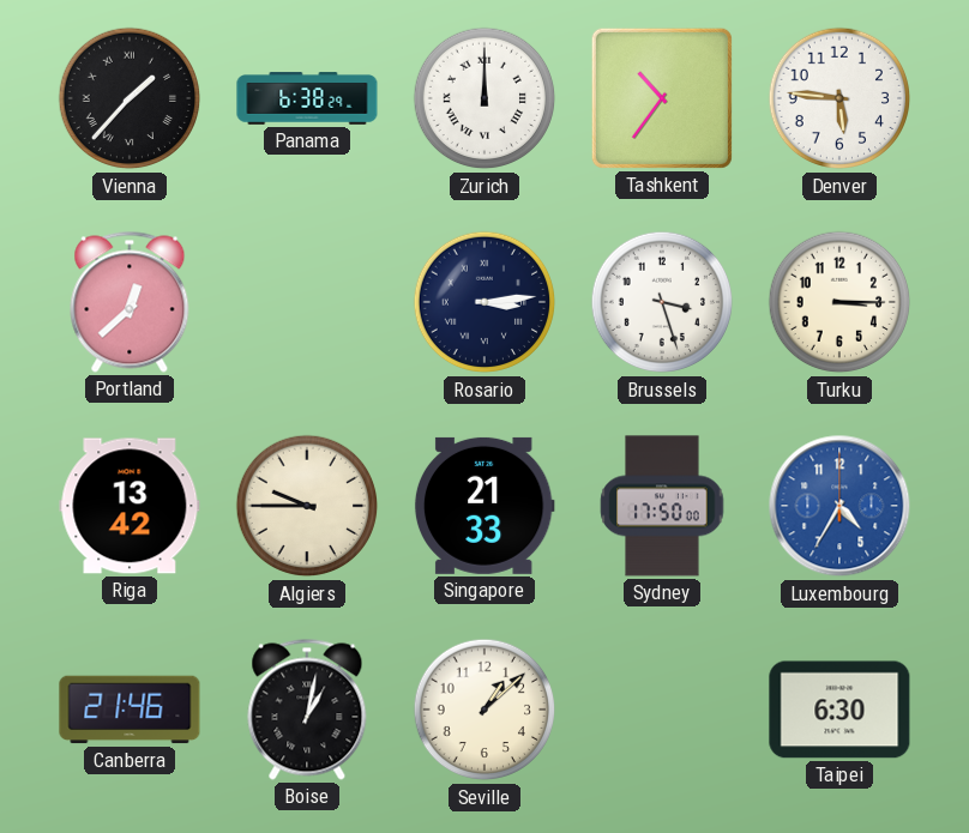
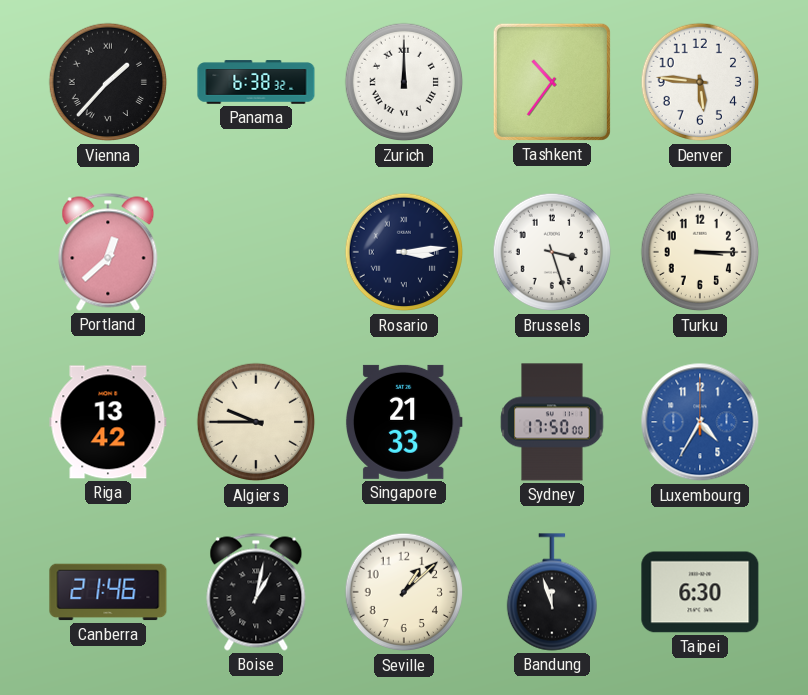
Panama: 6:38:29 -> 6:38:32
Bandung: none -> 11:57
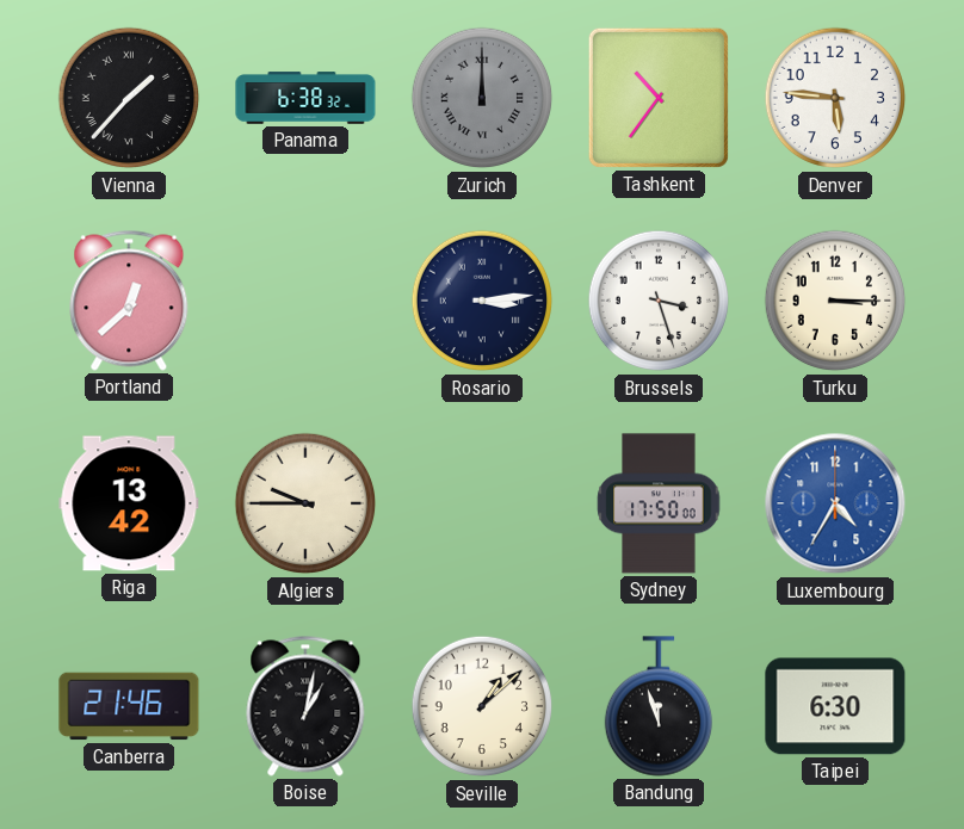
Zurich dial: white -> grey
Singapore: 21:33 -> none
